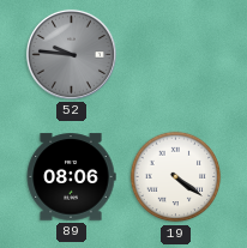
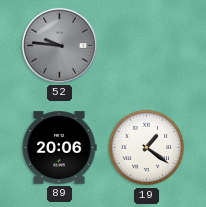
89: 08:06 -> 20:06
19: 4:21 -> 1:21
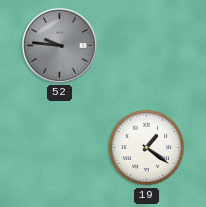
89: 20:06 -> none
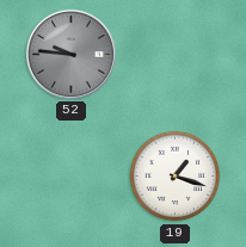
19: 1:21 -> 1:18
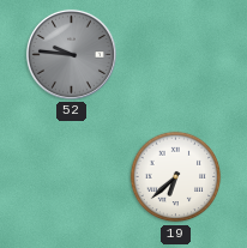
19: 1:18 -> 6:38
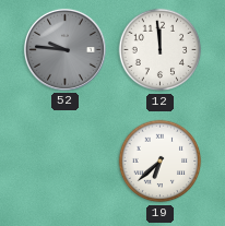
12: none -> 11:59
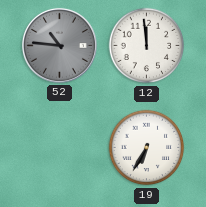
52: 9:46 -> 10:46
19: 6:38 -> 6:35
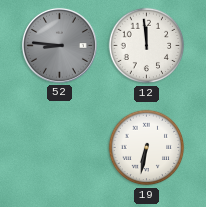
52: 10:46 -> 8:46
19: 6:35 -> 6:32
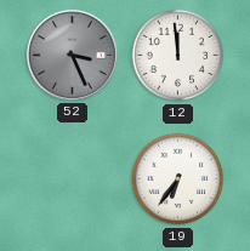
52: 8:46 -> 3:26
19: 6:32 -> 6:36
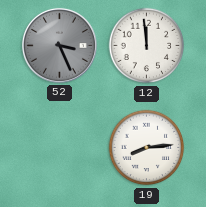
19: 6:36 -> 8:14
